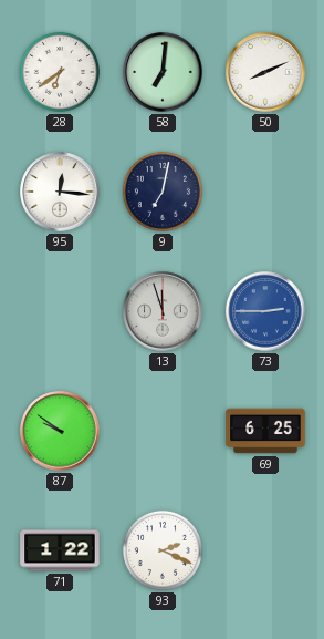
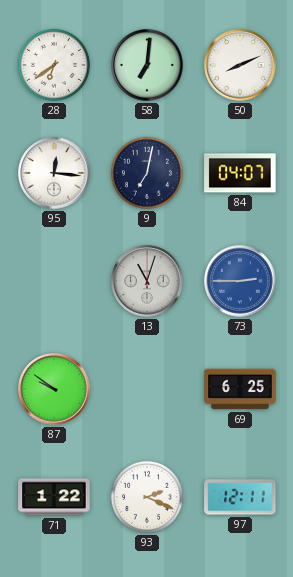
84: none -> 04:07
13: 11:57 -> 11:03
97: none -> 12:11
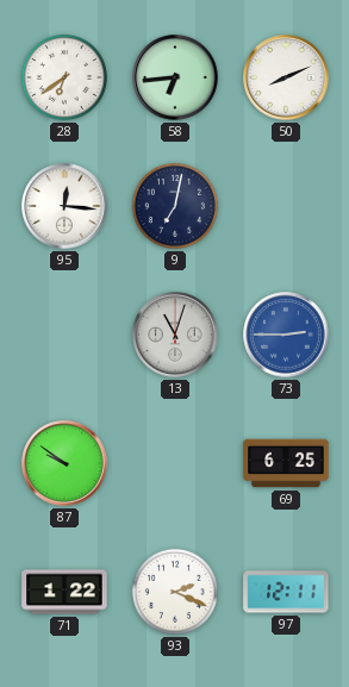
58: 7:01 -> 6:44
84: 04:07 -> none
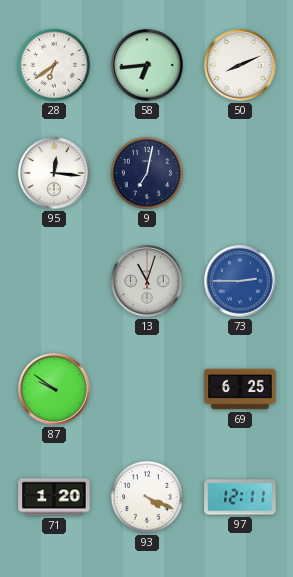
71: 1:22 -> 1:20
93: 2:19 -> 4:19
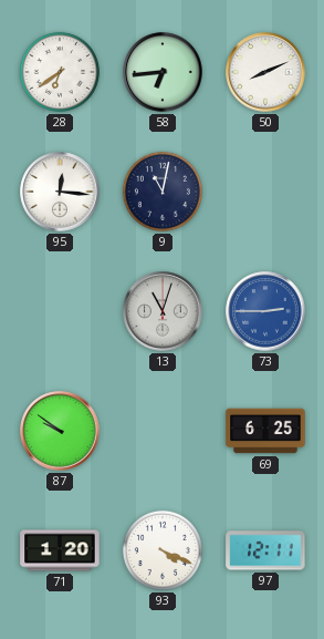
9: 7:02 -> 11:02
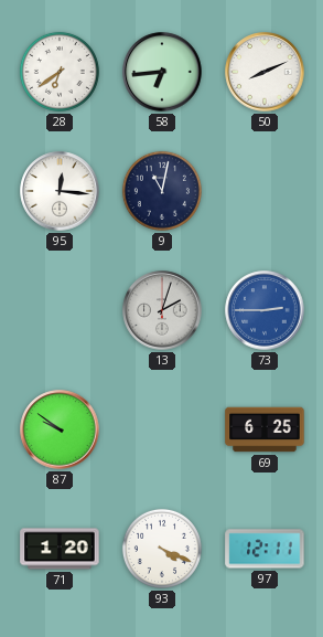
13: 11:03 -> 2:03
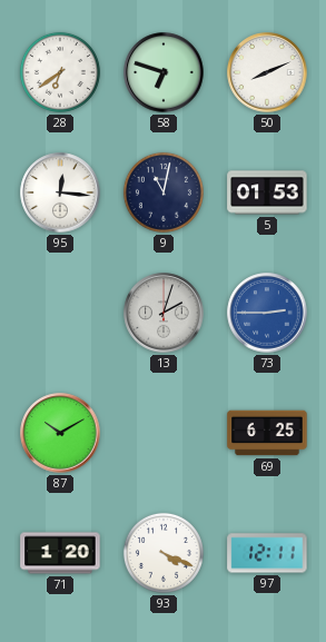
58: 6:44 -> 6:48
5: none -> 01:53
87: 9:51 -> 10:10
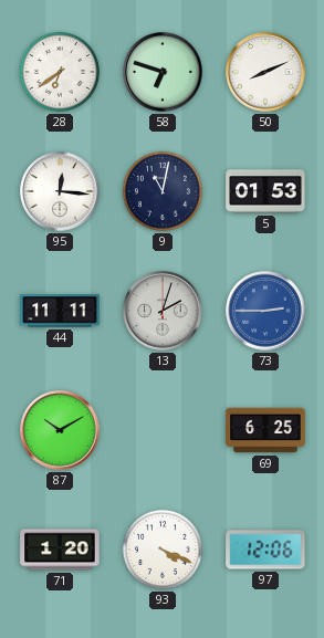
44: none -> 11:11
97: 12:11 -> 12:06
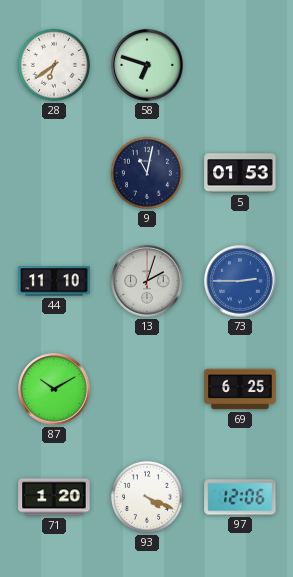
50: 8:11 -> none
95: 12:16 -> none
44: 11:11 -> 11:10
